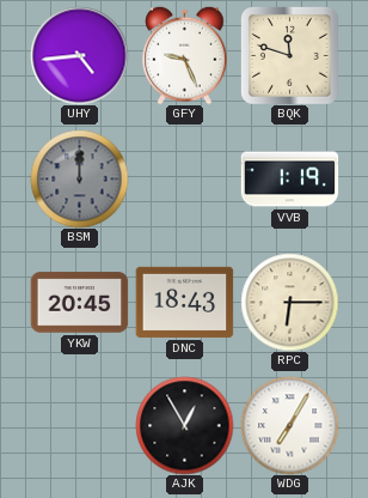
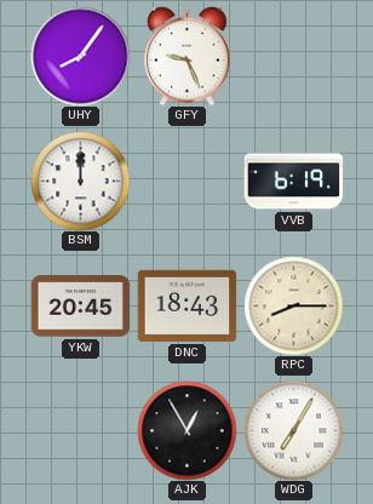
UHY: 4:44 -> 8:06
BQK: 11:48 -> none
BSM dial: grey -> white
VVB: 1:19 -> 6:19
RPC: 6:15 -> 8:15
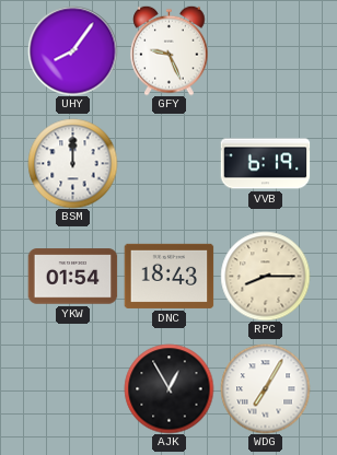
YKW: 20:45 -> 01:54
